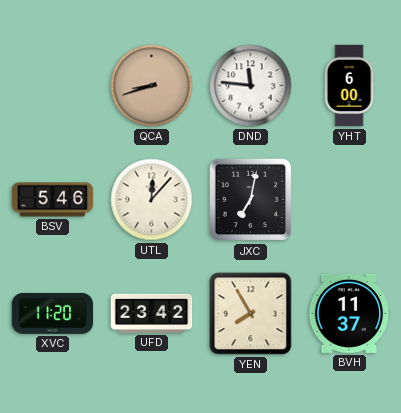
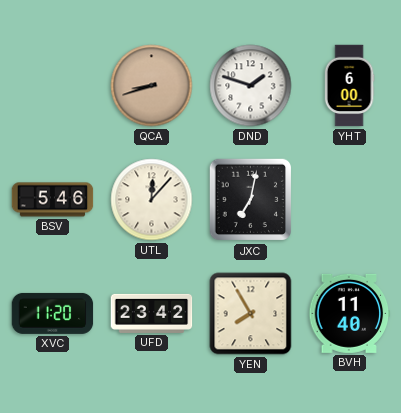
DND: 11:46 -> 1:48
BVH: 11:37 -> 11:40
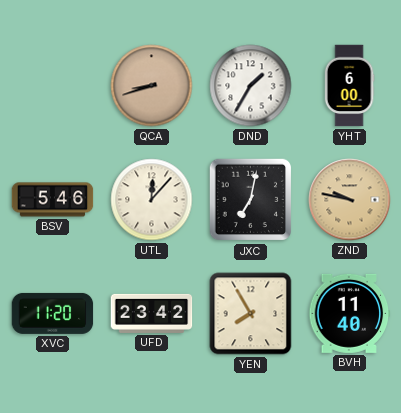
DND: 1:48 -> 1:35
ZND: none -> 9:47
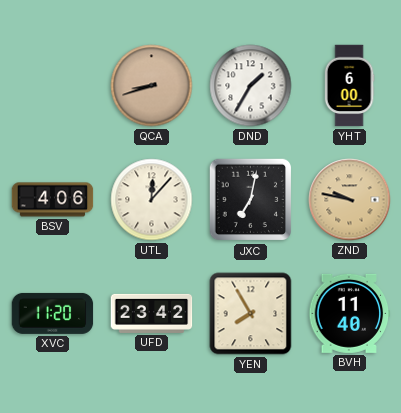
BSV: 5:46 -> 4:06
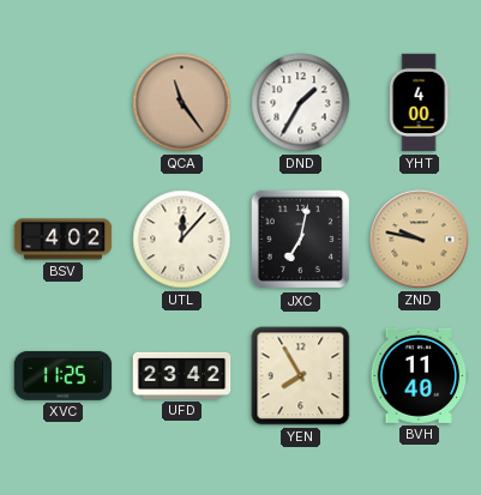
QCA: 8:42 -> 11:24
YHT: 6:00 -> 4:00
BSV: 4:06 -> 4:02
XVC: 11:20 -> 11:25
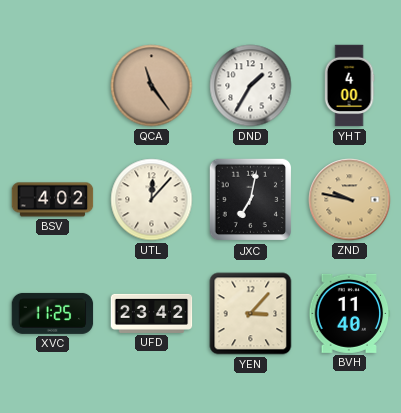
YEN: 7:55 -> 3:07
